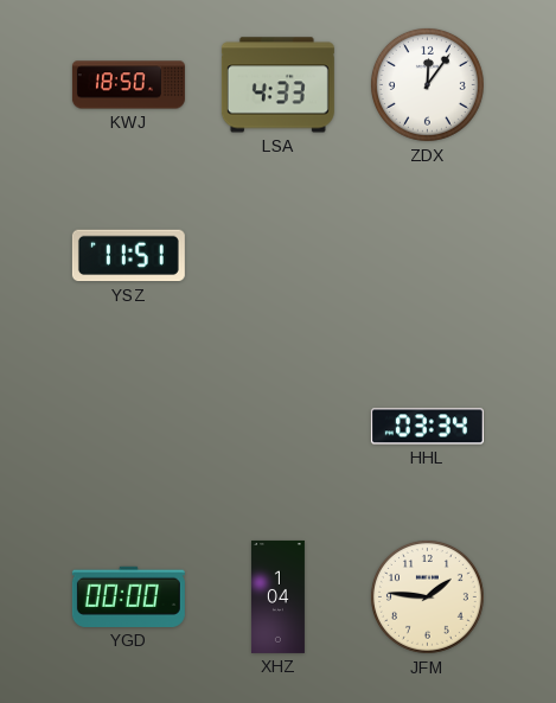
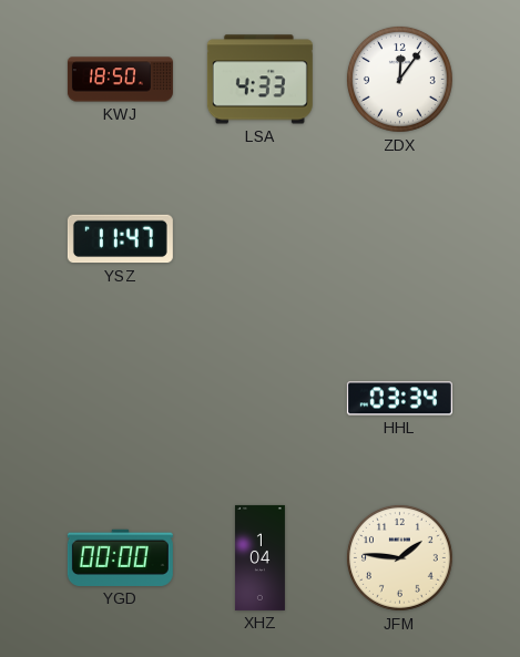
YSZ: 11:51 -> 11:47
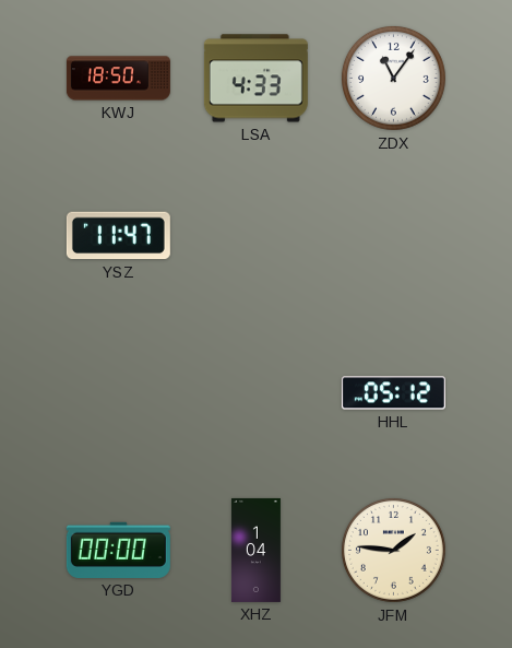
ZDX: 12:06 -> 11:06
HHL: 03:34 -> 05:12
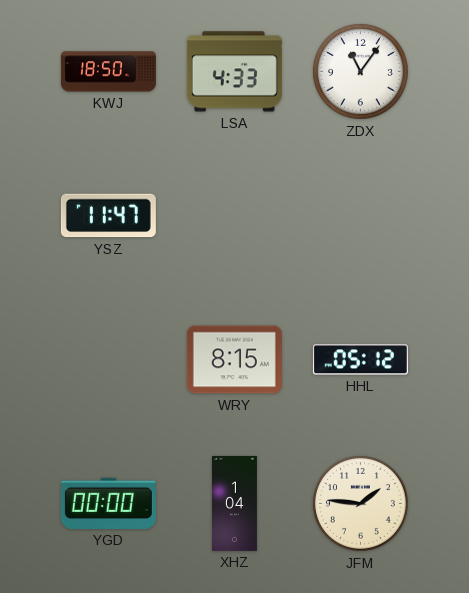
WRY: none -> 8:15
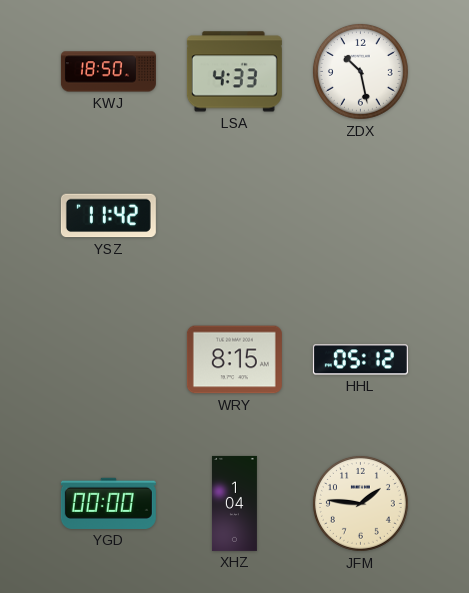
ZDX: 11:06 -> 10:28
YSZ: 11:47 -> 11:42
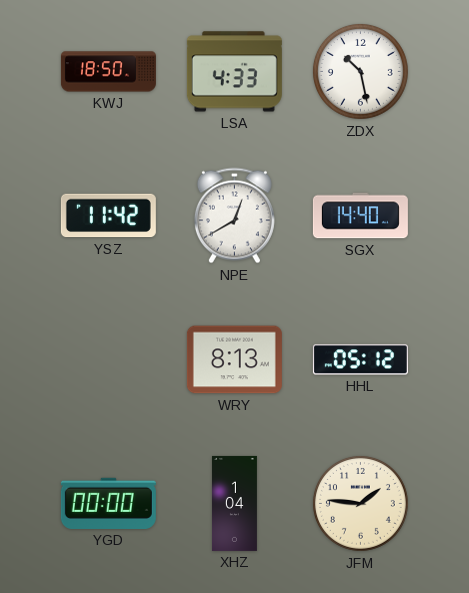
NPE: none -> 12:40
SGX: none -> 14:40
WRY: 8:15 -> 8:13
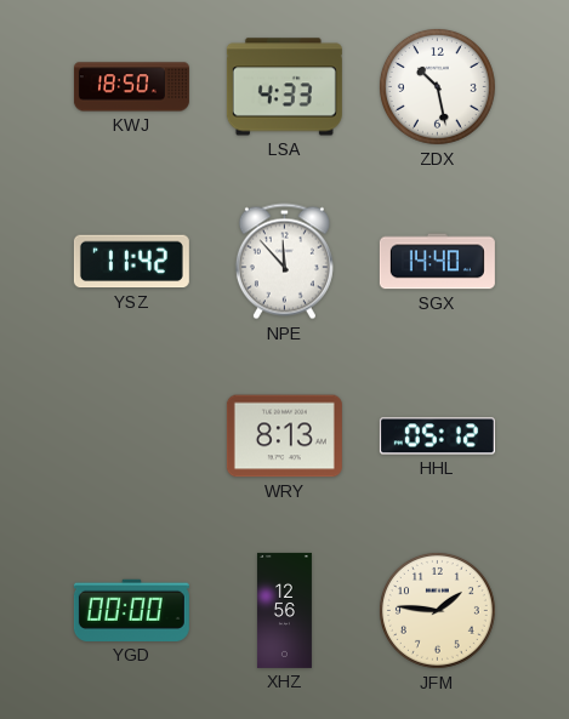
NPE: 12:40 -> 11:53
XHZ: 1:04 -> 12:56
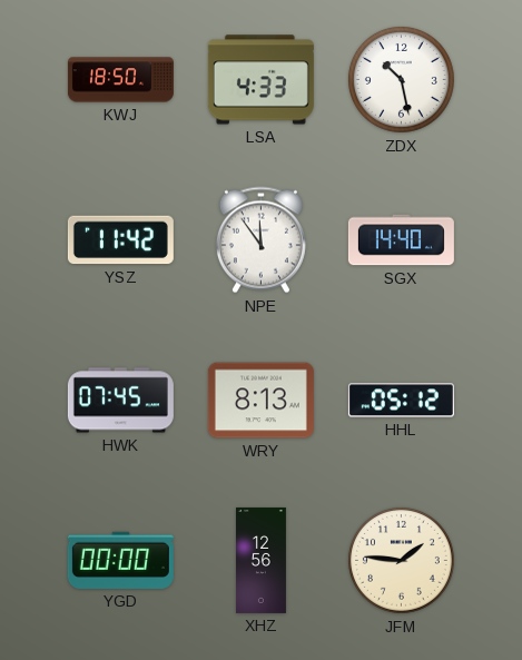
NPE: 11:53 -> 11:54
HWK: none -> 07:45
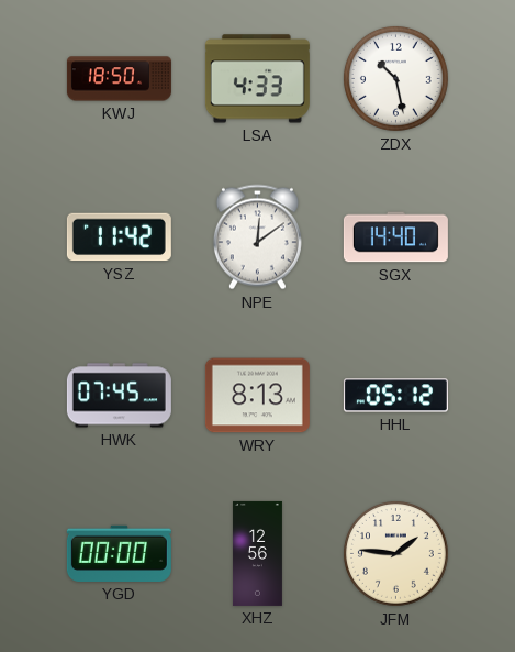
NPE: 11:54 -> 12:09
